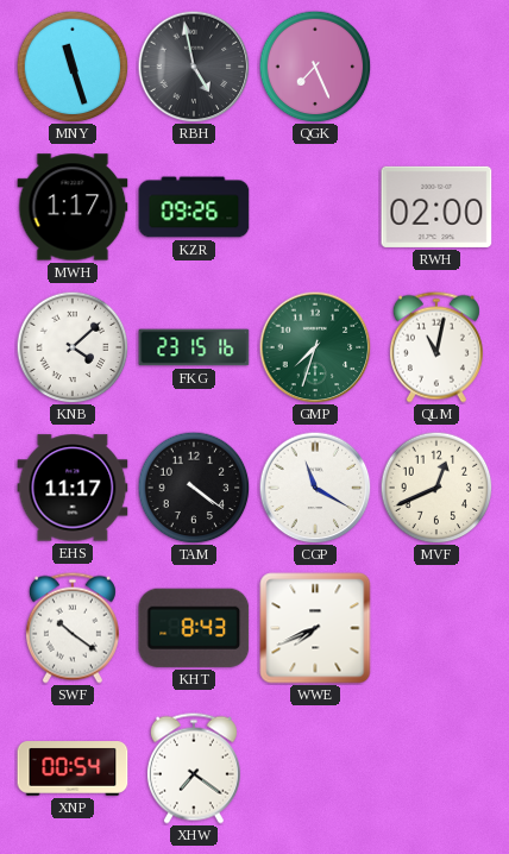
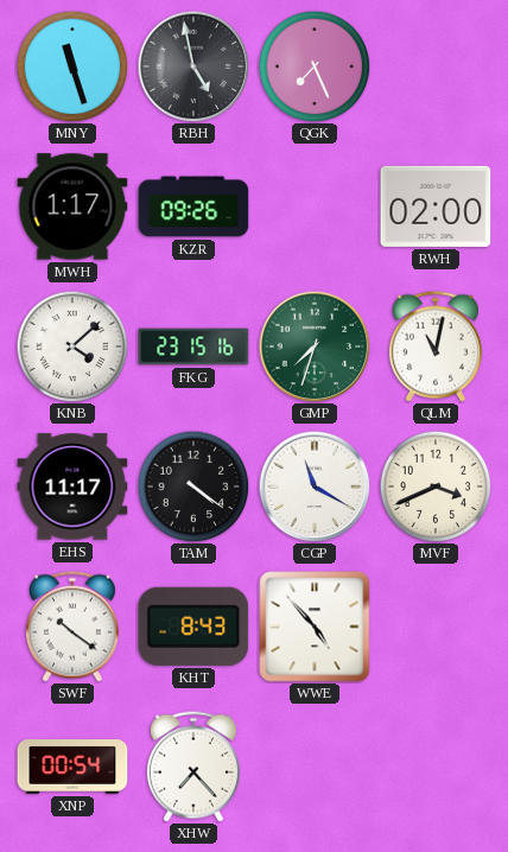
MVF: 12:41 -> 3:41
WWE: 7:41 -> 4:53
XHW: 7:21 -> 7:23
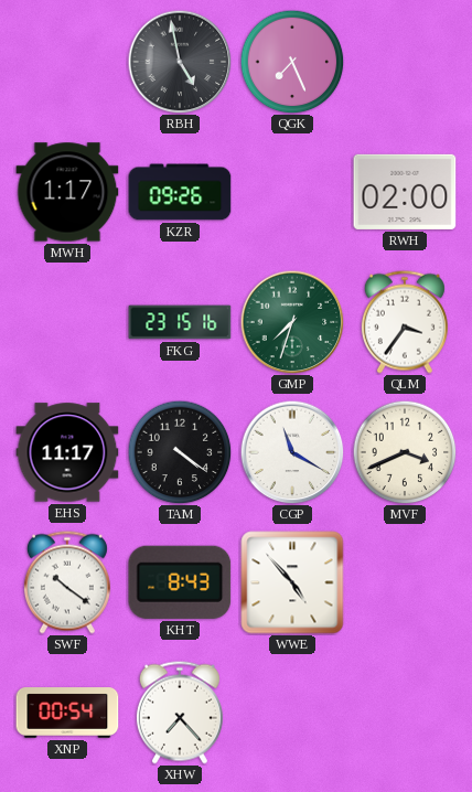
MNY: 11:27 -> none
KNB: 4:08 -> none
QLM: 11:02 -> 3:36
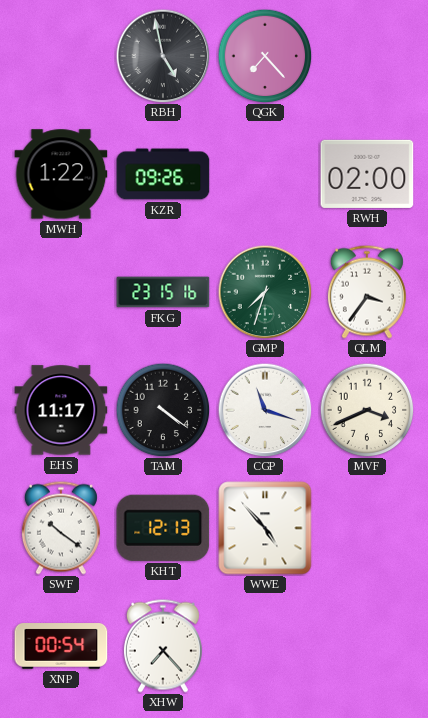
QGK: 7:26 -> 7:23
MWH: 1:17 -> 1:22
CGP: 11:20 -> 11:18
KHT: 8:43 -> 12:13
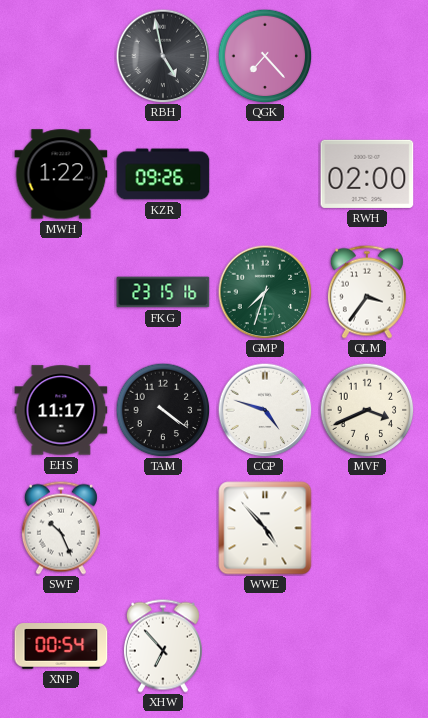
CGP: 11:18 -> 4:48
SWF: 10:21 -> 10:26
KHT: 12:13 -> none
XHW: 7:23 -> 6:53
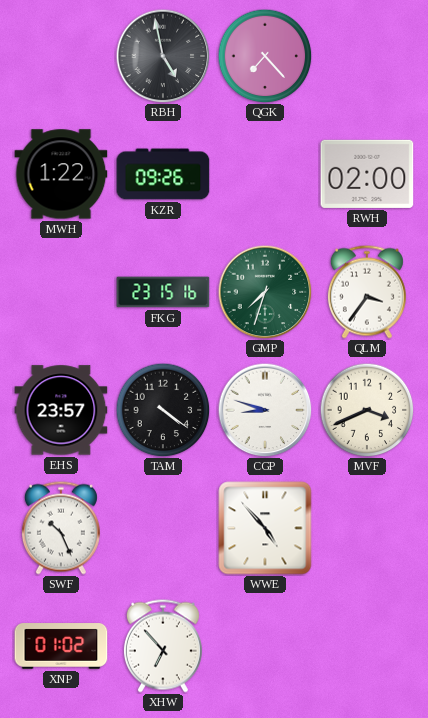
EHS: 11:17 -> 23:57
CGP: 4:48 -> 8:48
XNP: 00:54 -> 01:02
